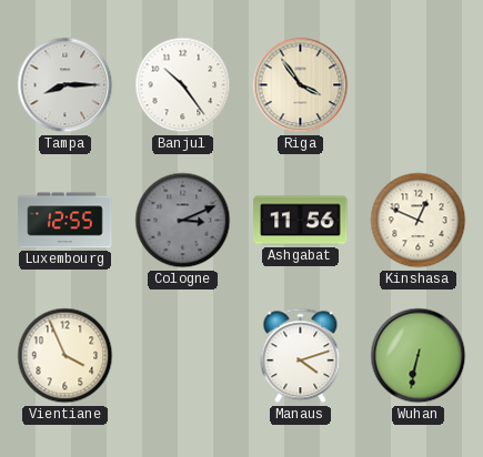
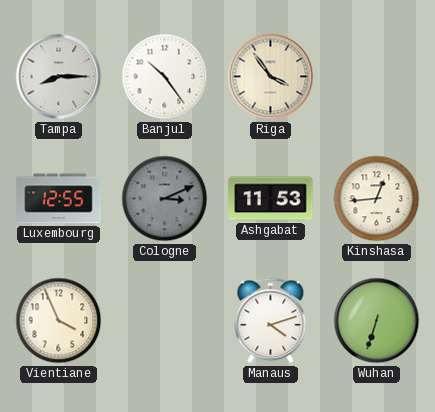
Ashgabat: 11:56 -> 11:53
Kinshasa: 12:49 -> 12:44
Wuhan: 6:32 -> 6:33
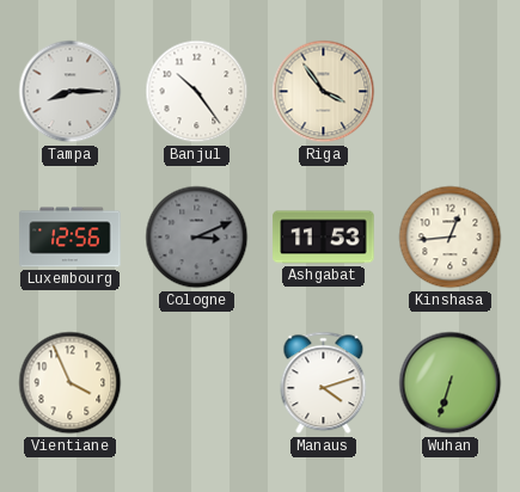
Luxembourg: 12:55 -> 12:56
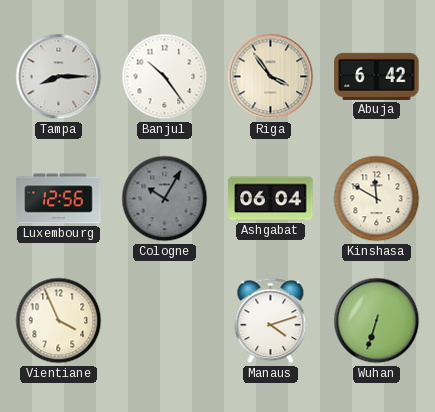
Abuja: none -> 6:42
Cologne: 3:11 -> 10:05
Ashgabat: 11:53 -> 06:04
Kinshasa: 12:44 -> 11:50
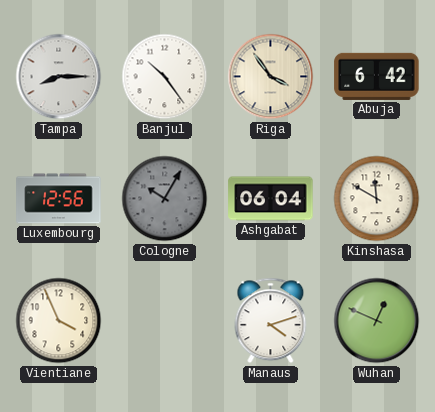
Wuhan: 6:33 -> 12:49
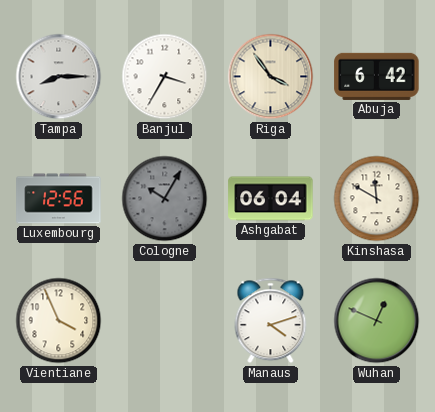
Banjul: 10:24 -> 3:35
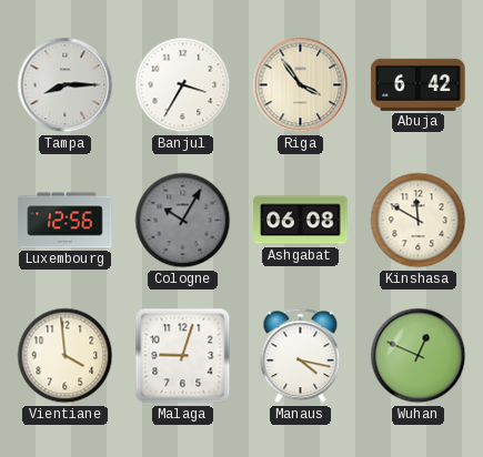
Ashgabat: 06:04 -> 06:08
Vientiane: 3:56 -> 3:59
Malaga: none -> 9:03
Manaus: 4:12 -> 4:17
